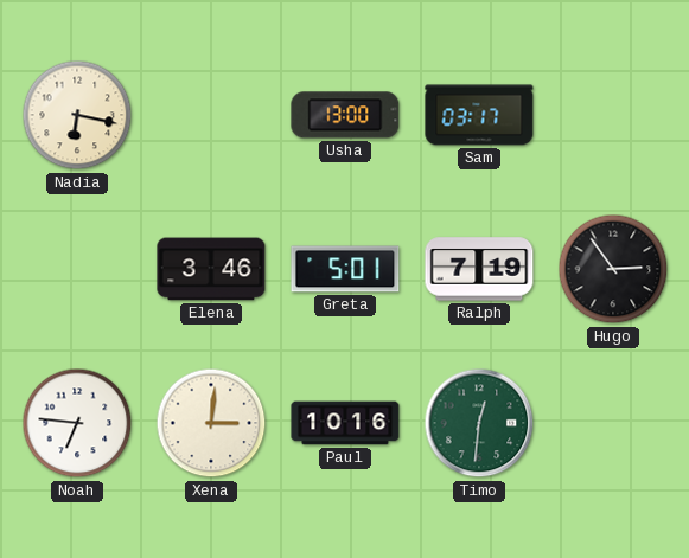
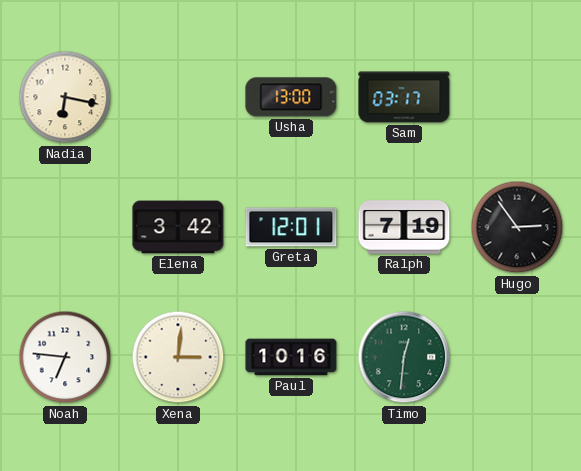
Elena: 3:46 -> 3:42
Greta: 5:01 -> 12:01
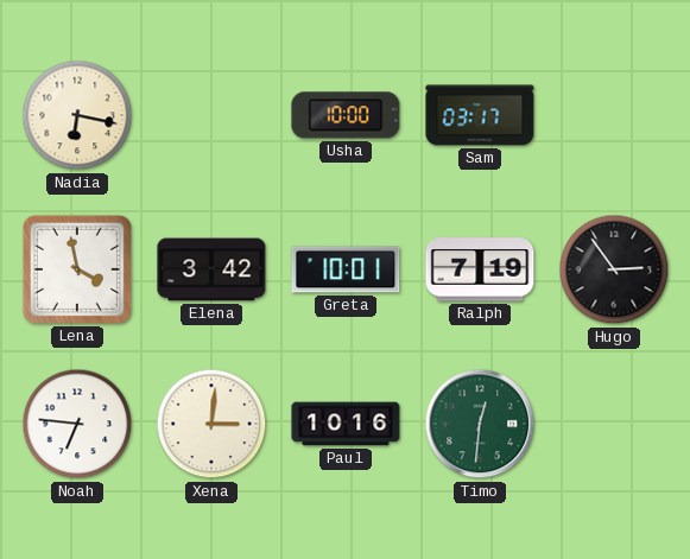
Usha: 13:00 -> 10:00
Lena: none -> 3:58
Greta: 12:01 -> 10:01
